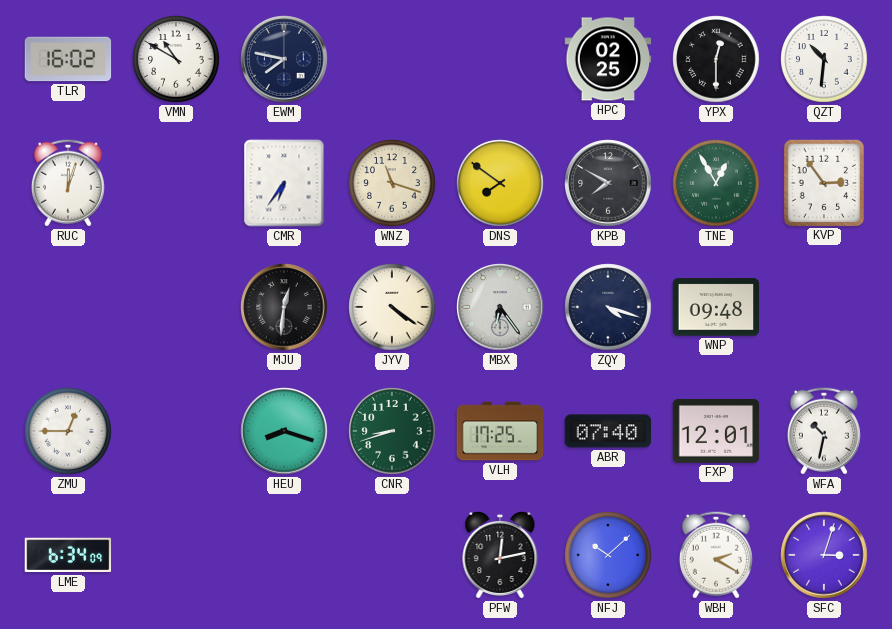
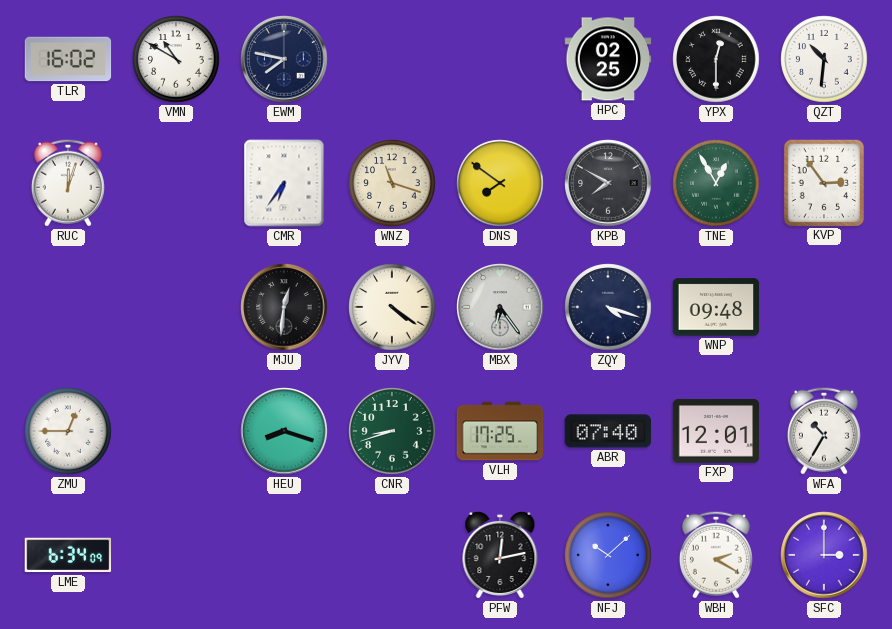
WFA: 10:32 -> 10:35
SFC: 3:03 -> 3:00
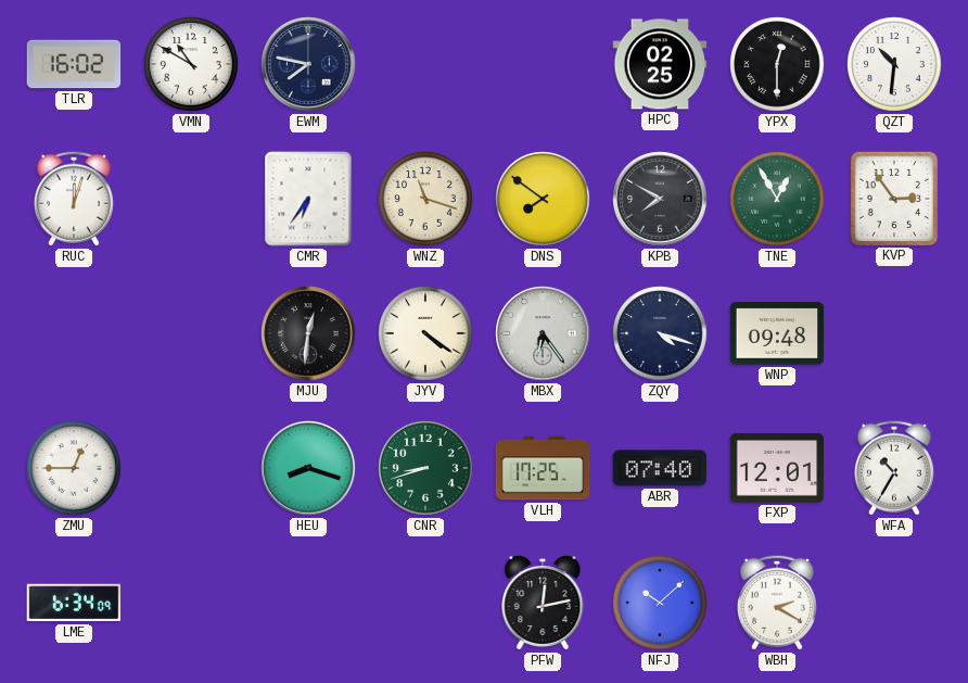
SFC: 3:00 -> none
